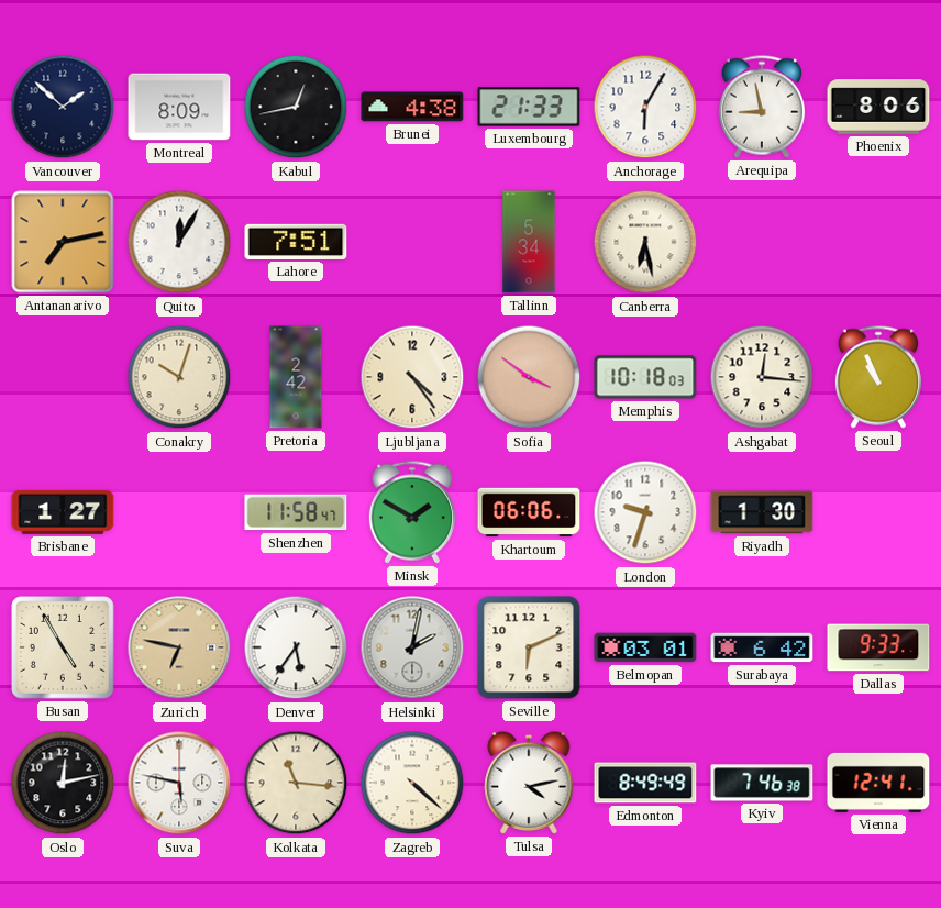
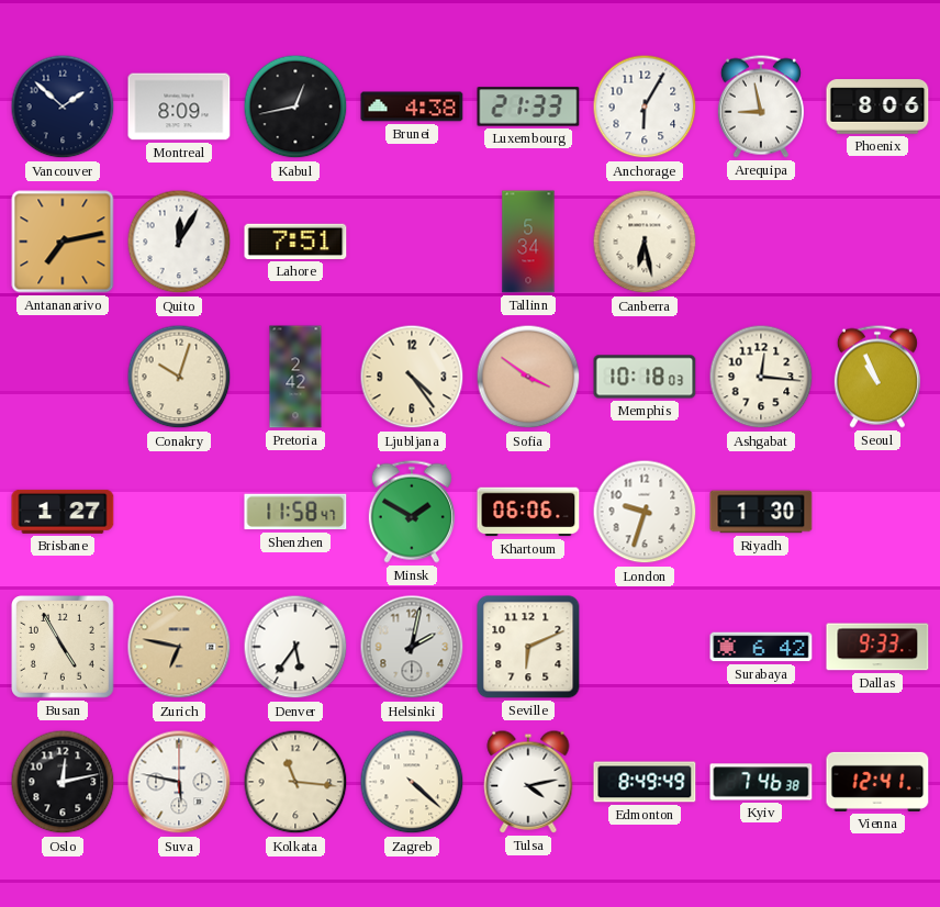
Belmopan: 03:01 -> none
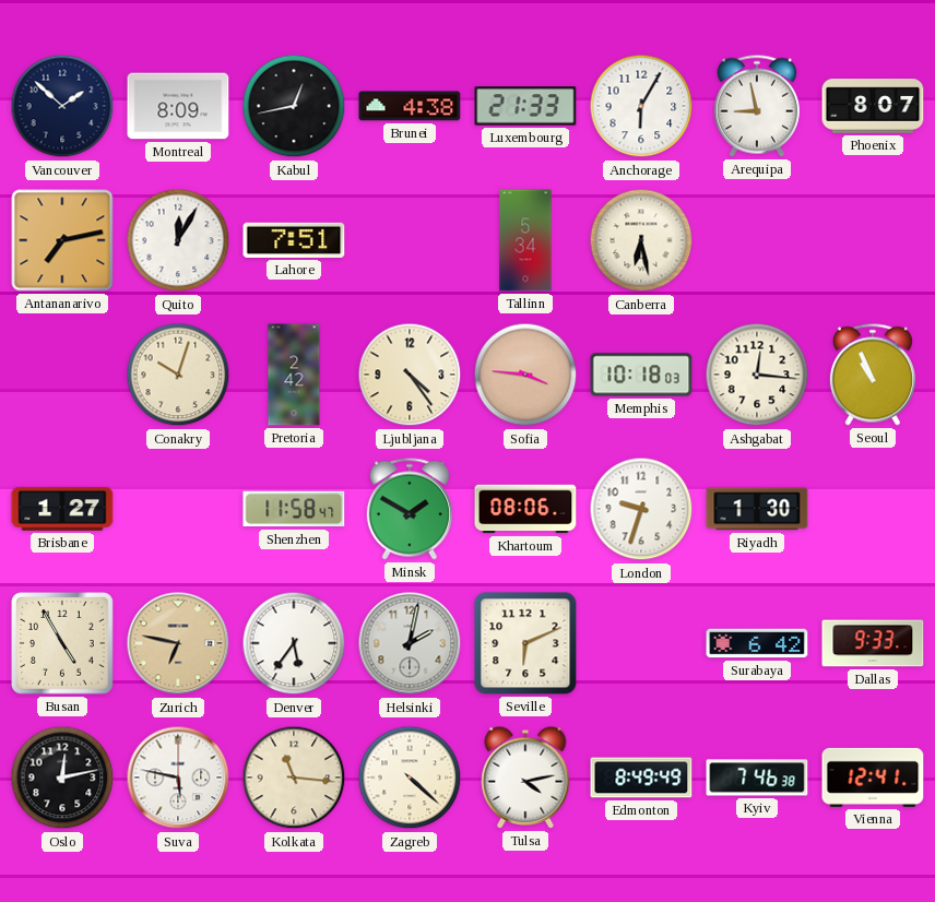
Phoenix: 8:06 -> 8:07
Sofia: 3:51 -> 3:46
Khartoum: 06:06 -> 08:06
